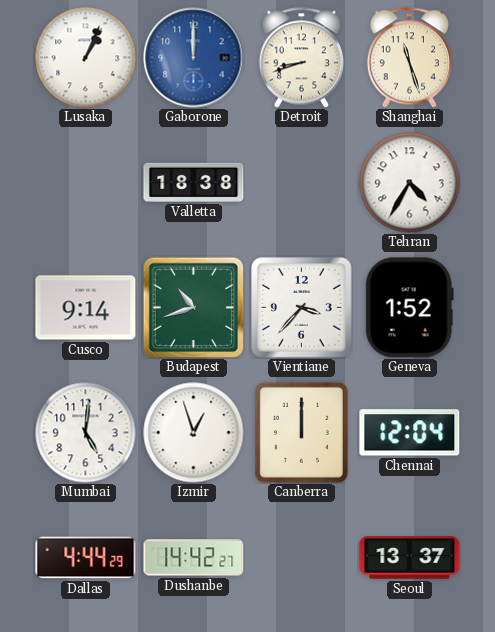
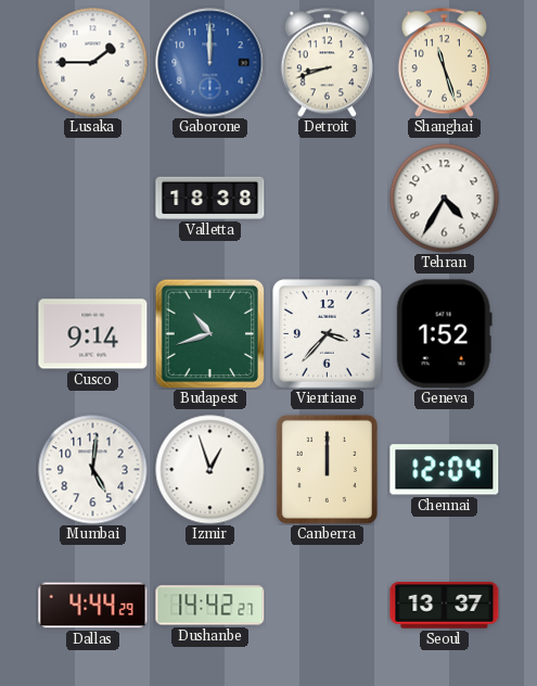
Lusaka: 1:04 -> 1:45
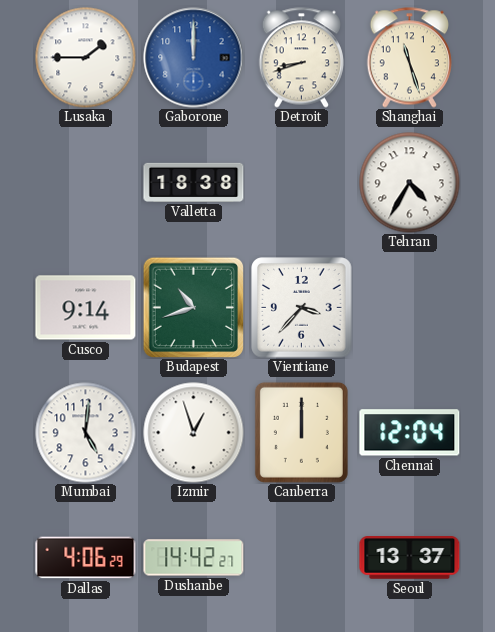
Geneva: 1:52 -> none
Dallas: 4:44 -> 4:06
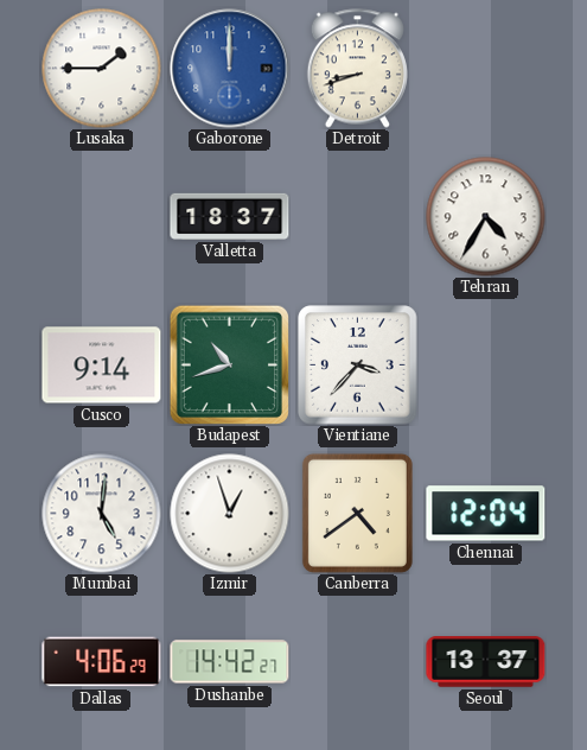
Shanghai: 11:27 -> none
Valletta: 18:38 -> 18:37
Canberra: 12:00 -> 4:39
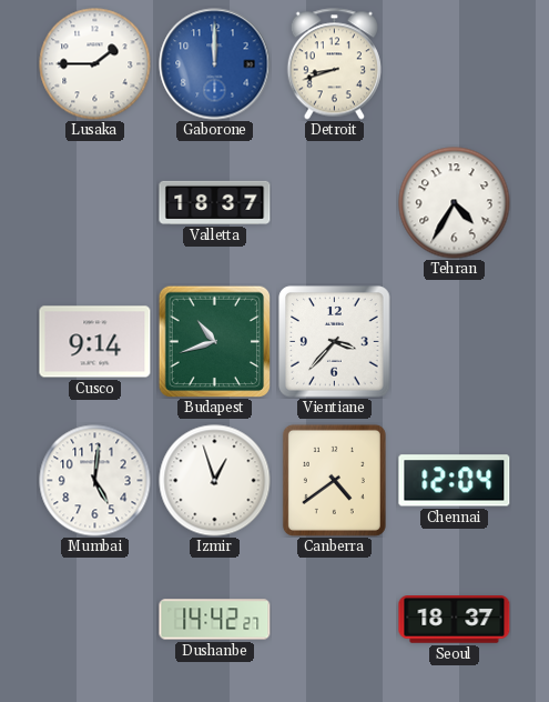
Dallas: 4:06 -> none
Seoul: 13:37 -> 18:37
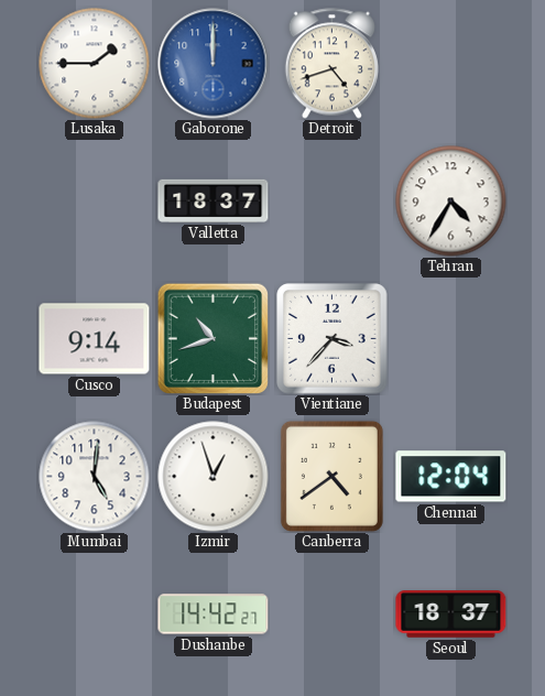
Detroit: 8:42 -> 4:42
